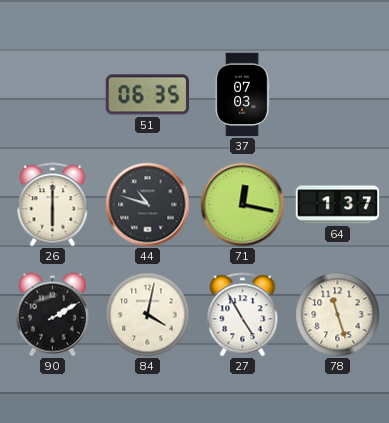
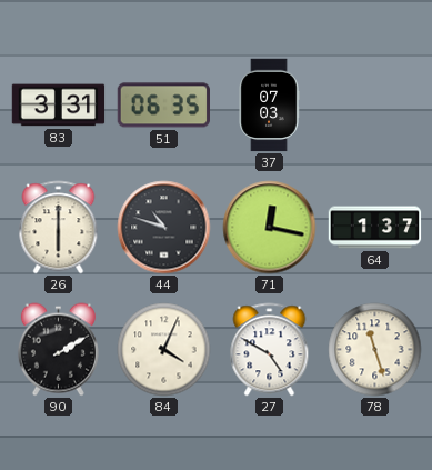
83: none -> 3:31
84: 4:02 -> 4:04
27: 4:55 -> 4:50
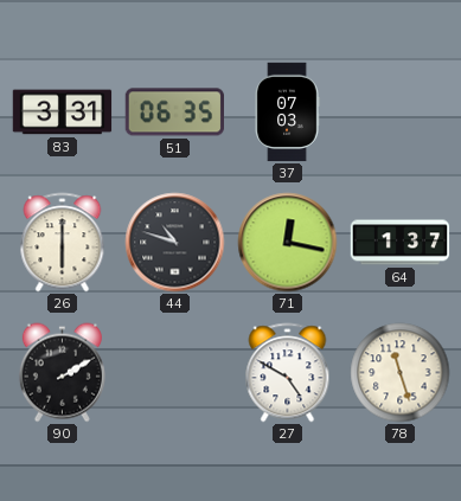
84: 4:04 -> none
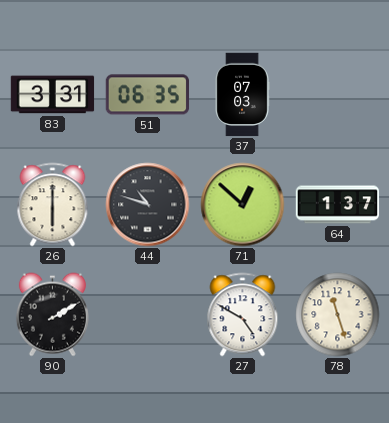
71: 12:17 -> 12:52
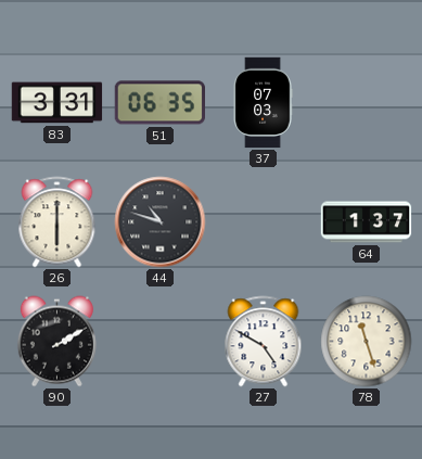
71: 12:52 -> none
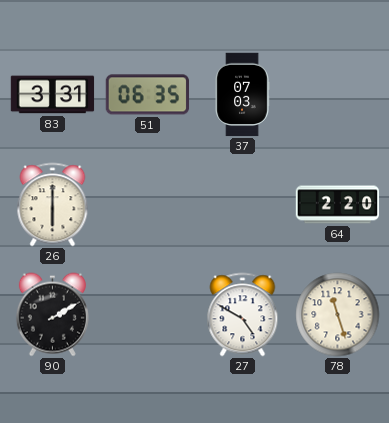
44: 10:48 -> none
64: 1:37 -> 2:20
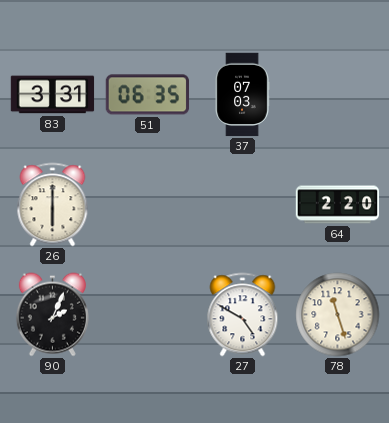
90: 2:10 -> 2:04
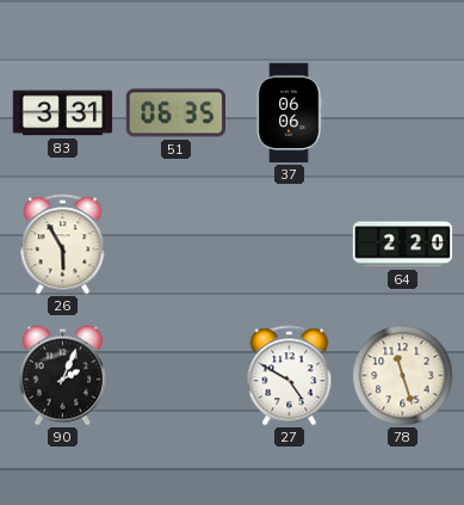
37: 07:03 -> 06:06
26: 6:00 -> 5:55
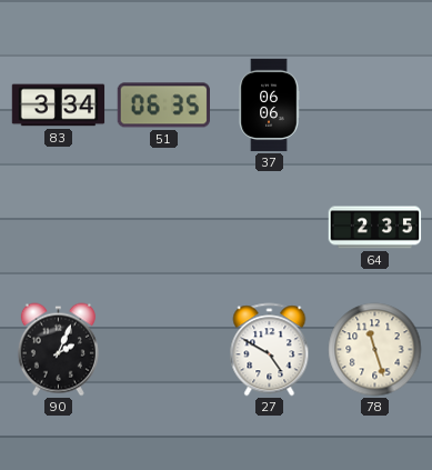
83: 3:31 -> 3:34
26: 5:55 -> none
64: 2:20 -> 2:35
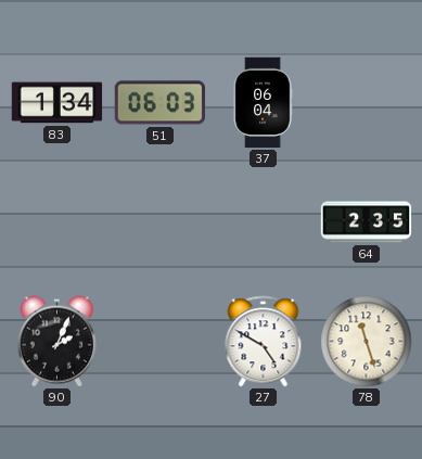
83: 3:34 -> 1:34
51: 06:35 -> 06:03
37: 06:06 -> 06:04
